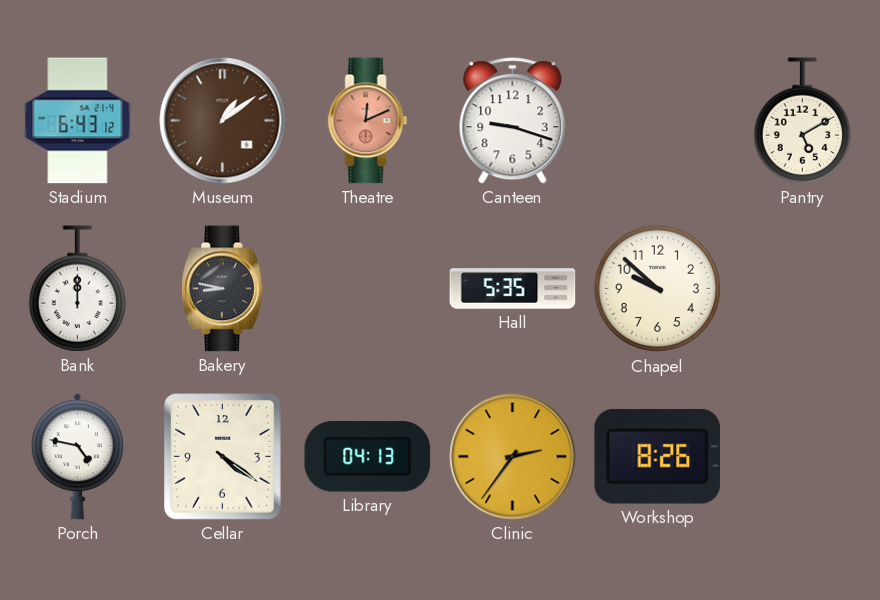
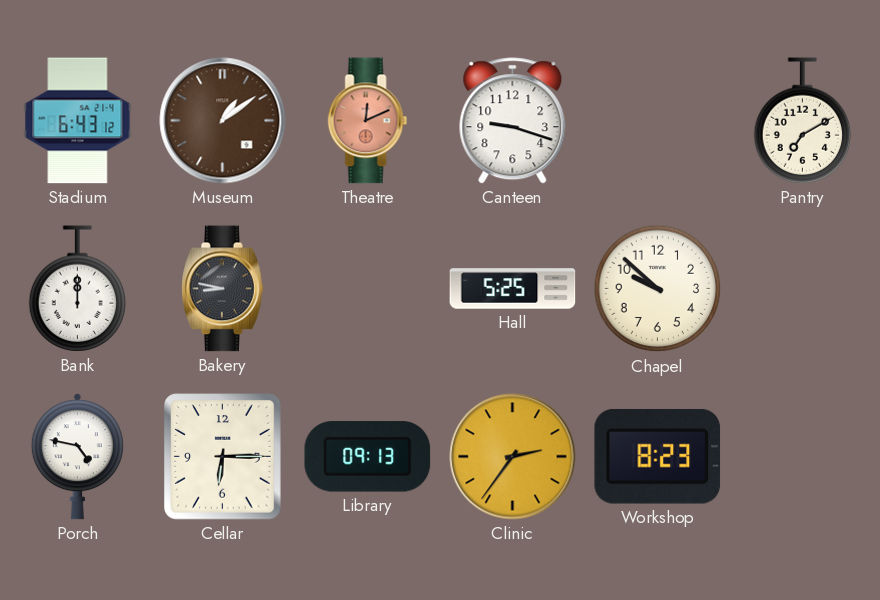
Pantry: 5:10 -> 7:10
Hall: 5:35 -> 5:25
Cellar: 4:21 -> 6:15
Library: 04:13 -> 09:13
Workshop: 8:26 -> 8:23
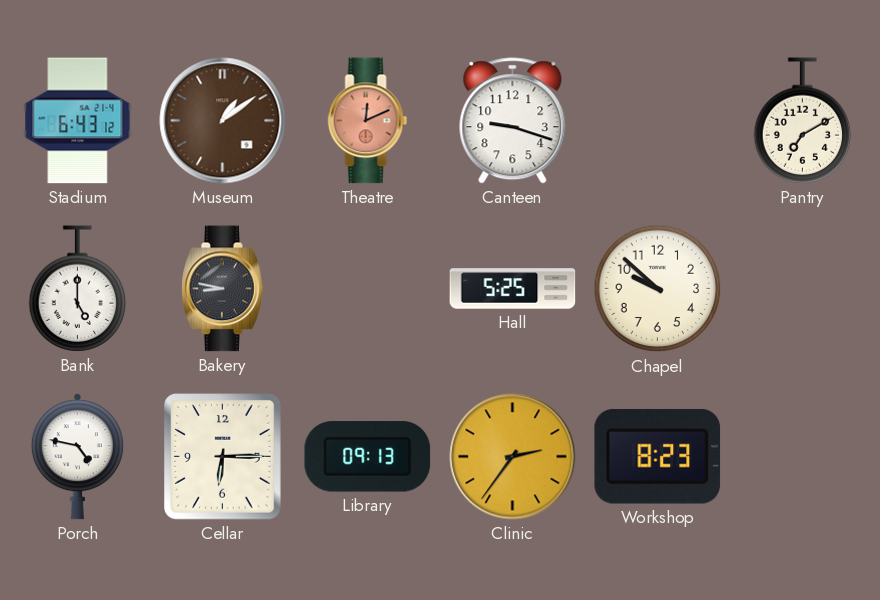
Bank: 12:00 -> 5:00
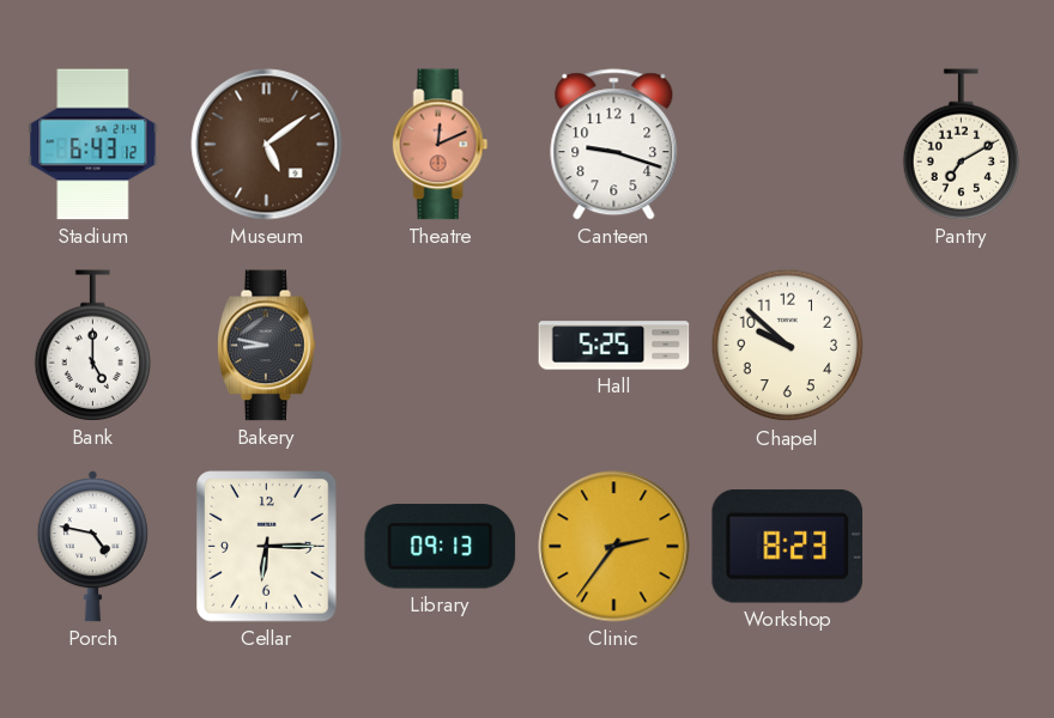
Museum: 1:09 -> 5:09
